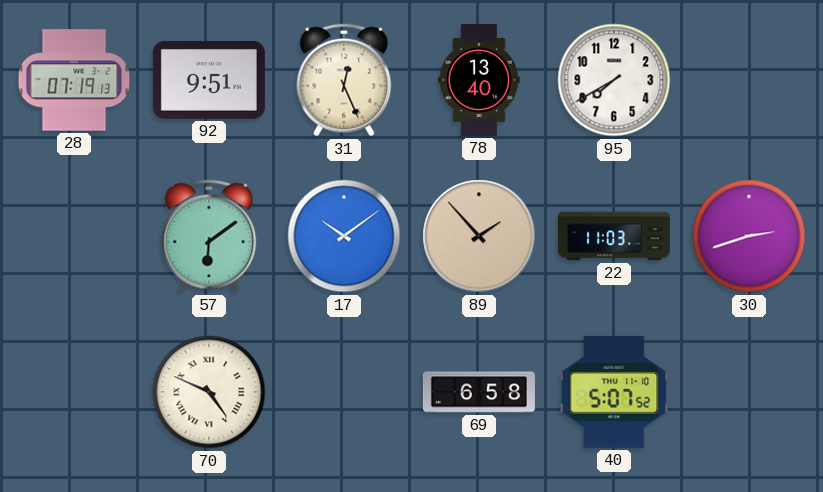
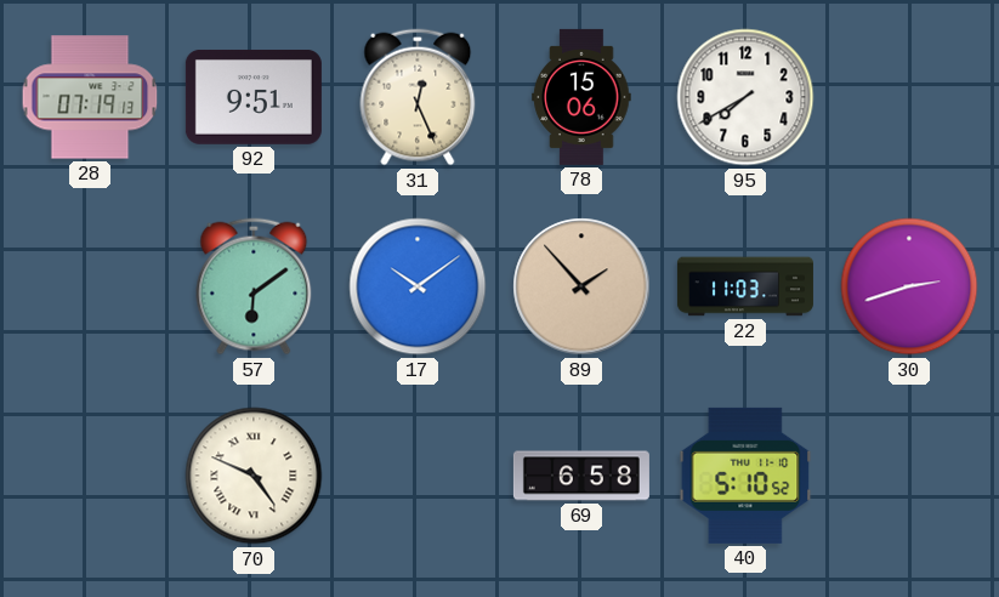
78: 13:40 -> 15:06
40: 5:07 -> 5:10
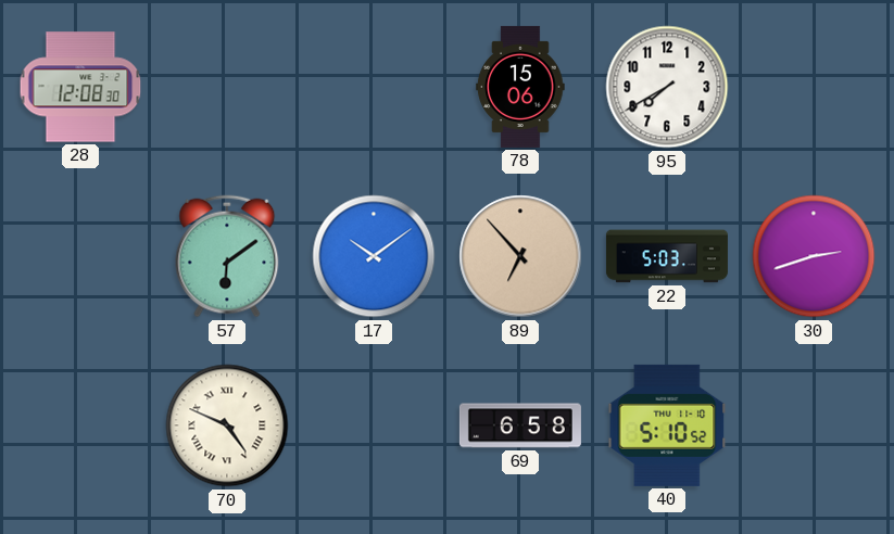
28: 07:19 -> 12:08
92: 9:51 -> none
31: 12:26 -> none
89: 1:53 -> 6:53
22: 11:03 -> 5:03
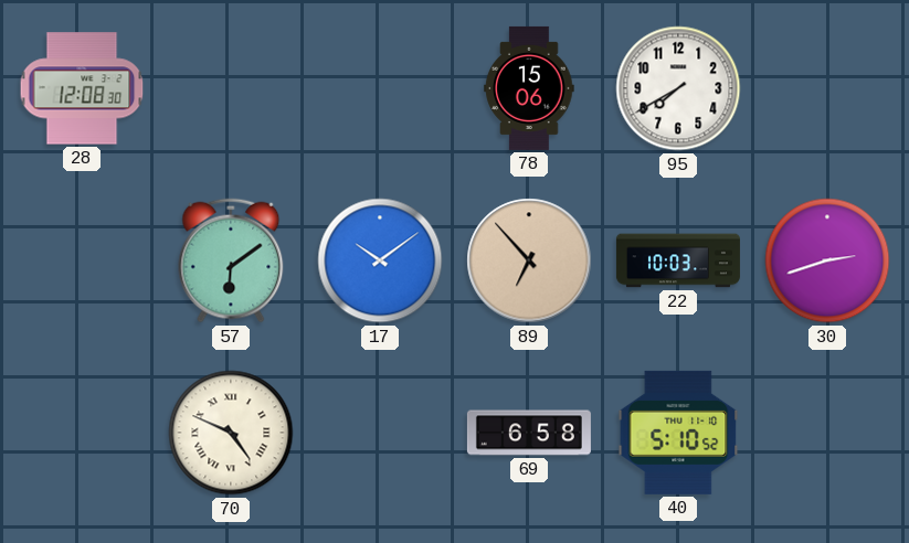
22: 5:03 -> 10:03
